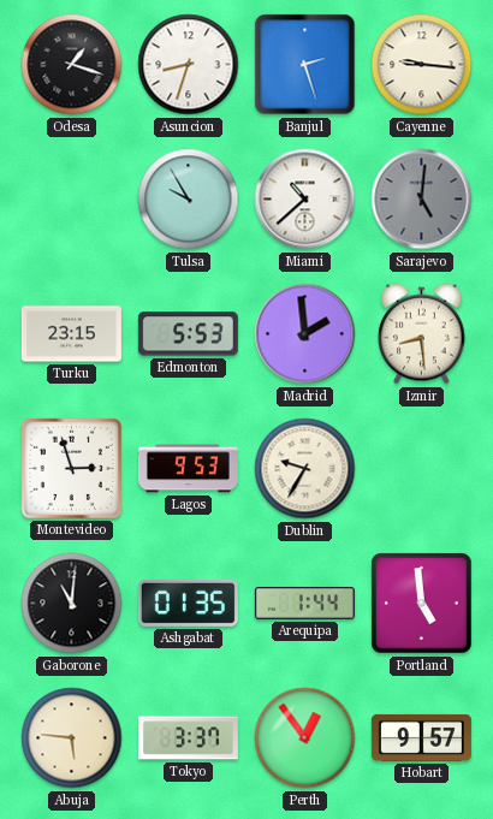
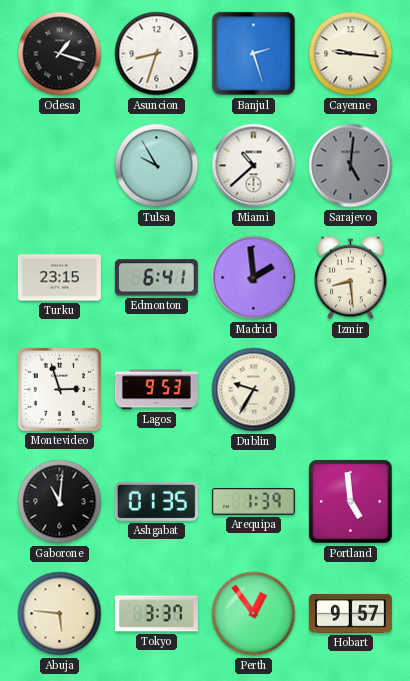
Edmonton: 5:53 -> 6:41
Arequipa: 1:44 -> 1:39
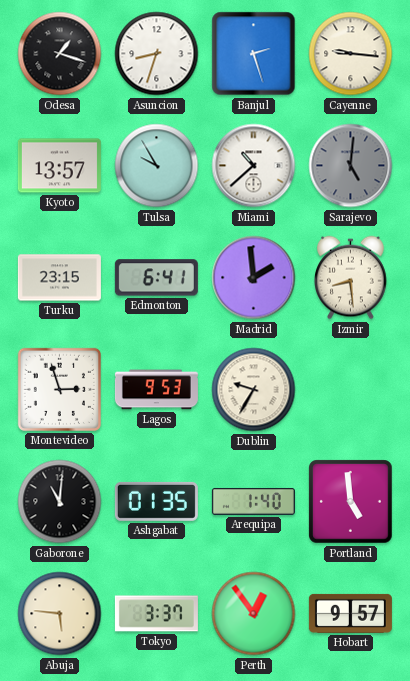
Kyoto: none -> 13:57
Arequipa: 1:39 -> 1:40
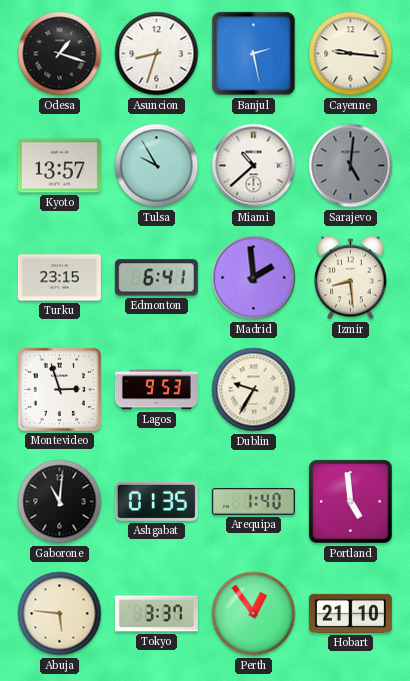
Banjul: 2:27 -> 2:28
Hobart: 9:57 -> 21:10
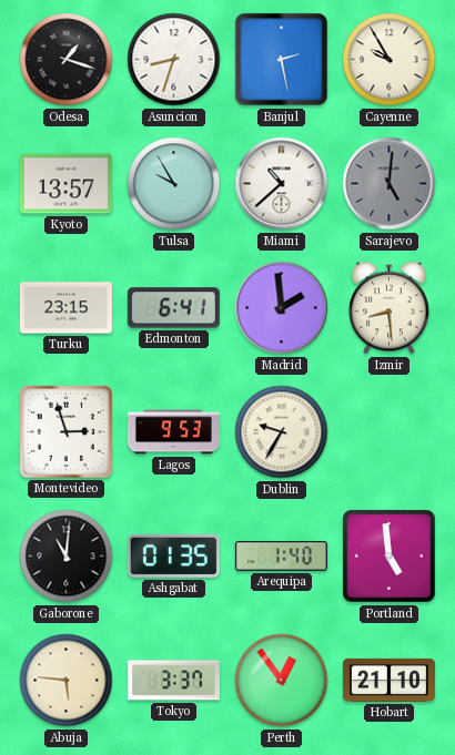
Cayenne: 9:16 -> 9:55
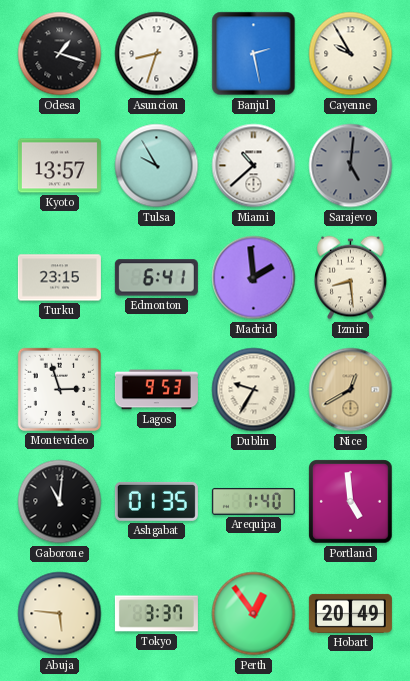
Nice: none -> 12:40
Hobart: 21:10 -> 20:49
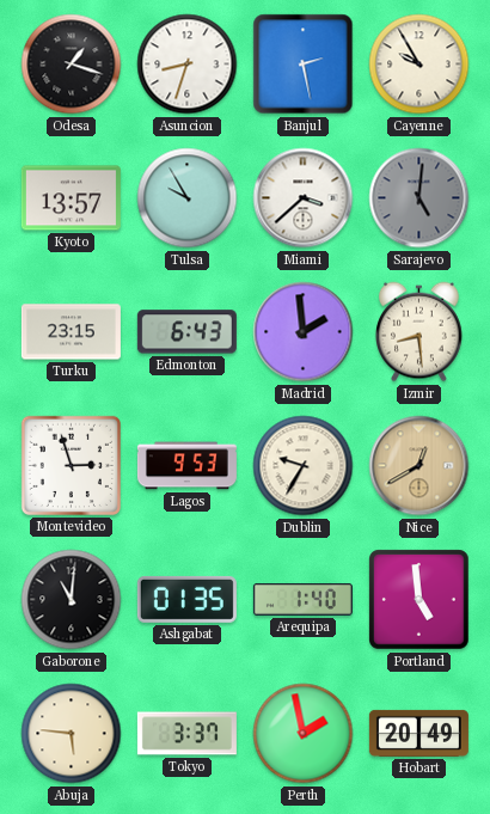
Miami: 10:38 -> 3:38
Edmonton: 6:41 -> 6:43
Perth: 12:54 -> 1:58
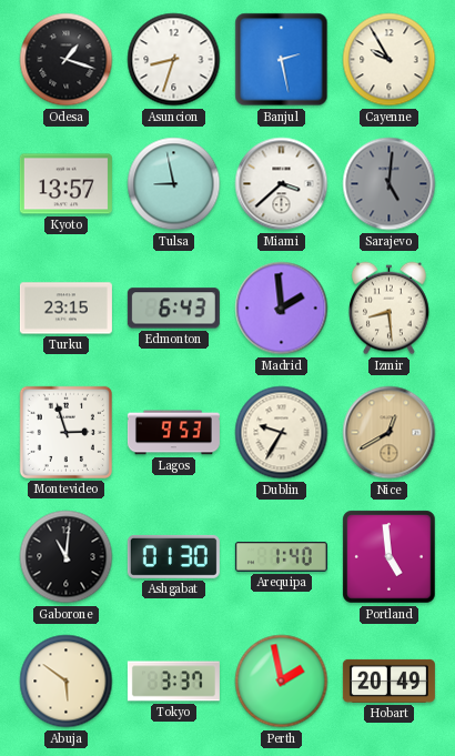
Tulsa: 9:55 -> 8:58
Ashgabat: 01:35 -> 01:30
Abuja: 5:46 -> 5:51
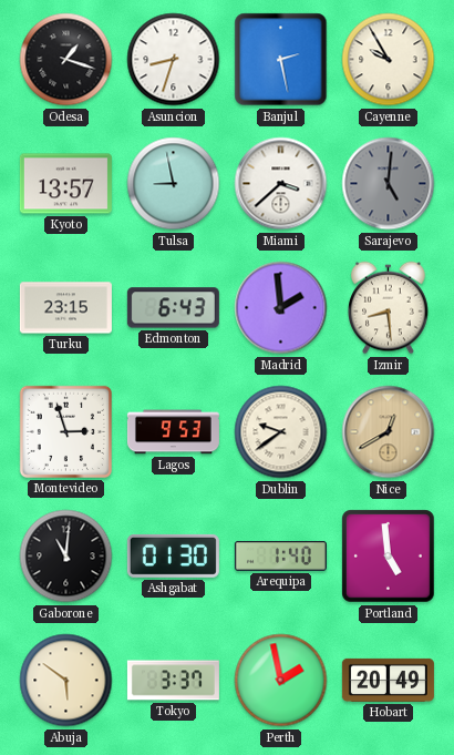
Dublin: 9:35 -> 9:39
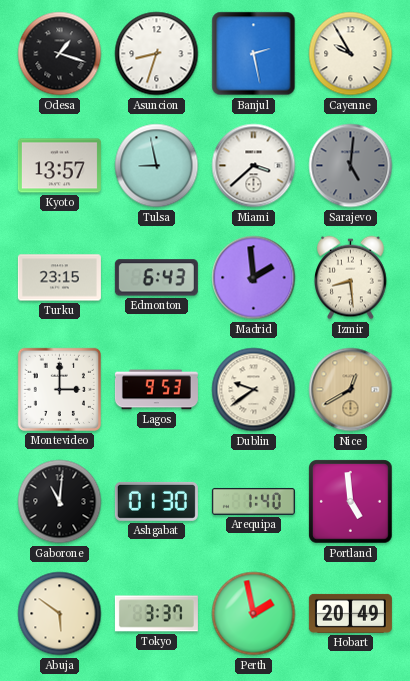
Montevideo: 2:57 -> 3:00
